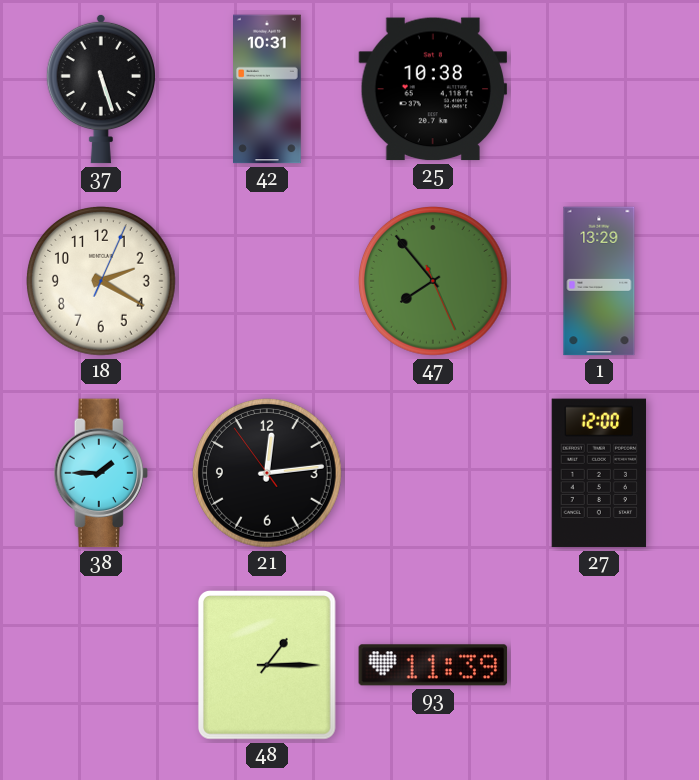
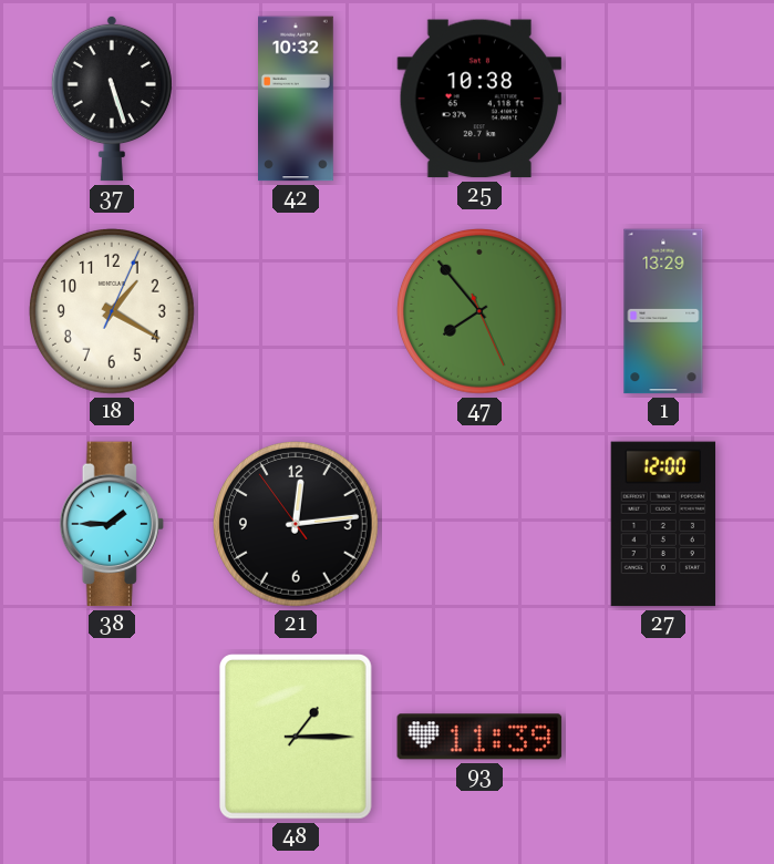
42: 10:31 -> 10:32
18: 2:20 -> 1:20
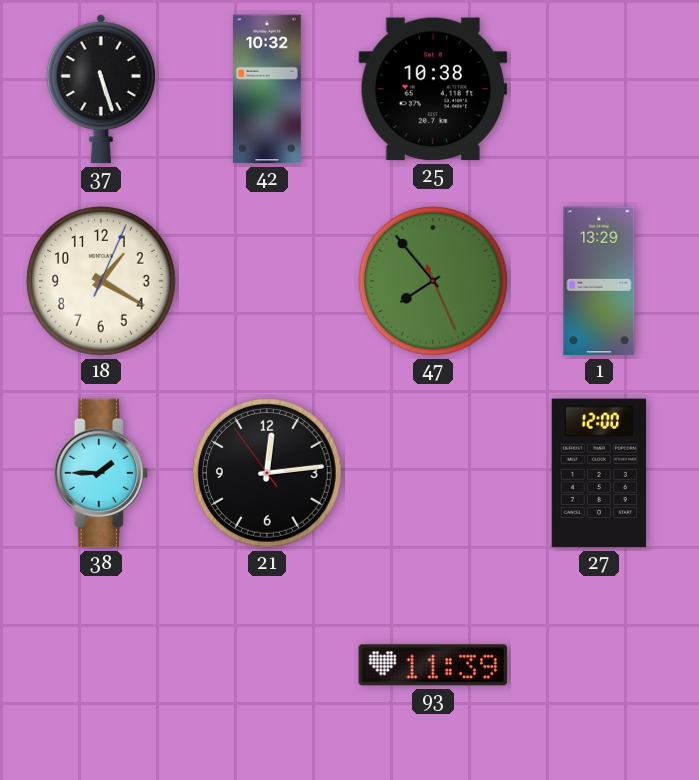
48: 1:15 -> none
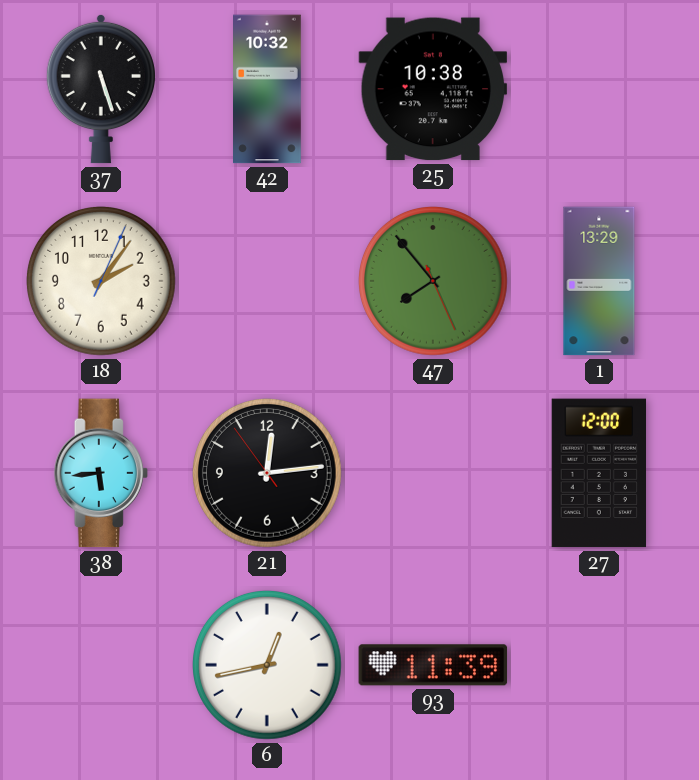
18: 1:20 -> 2:06
38: 1:45 -> 5:44
6: none -> 12:43
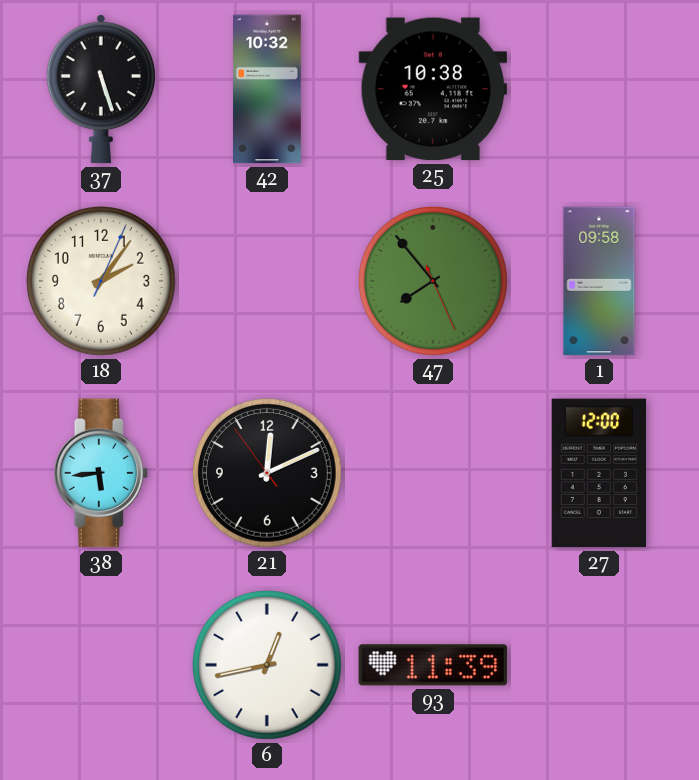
1: 13:29 -> 09:58
21: 12:13 -> 12:10
